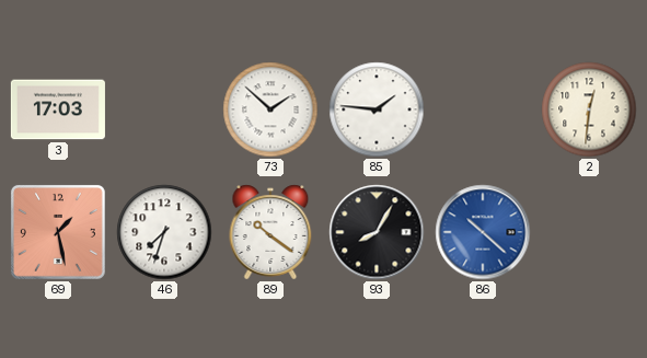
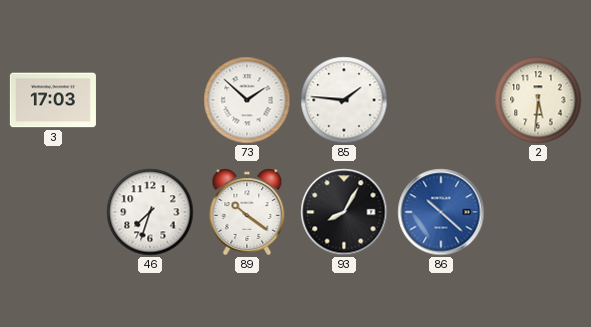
2: 12:31 -> 5:31
69: 1:28 -> none
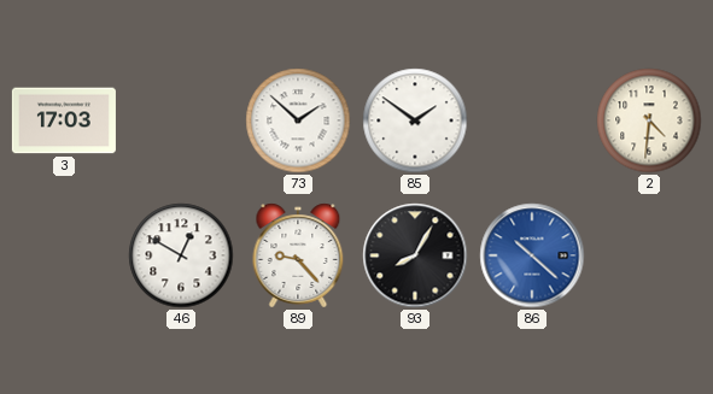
85: 1:46 -> 1:51
2: 5:31 -> 4:31
46: 7:33 -> 12:50
89: 10:21 -> 9:23
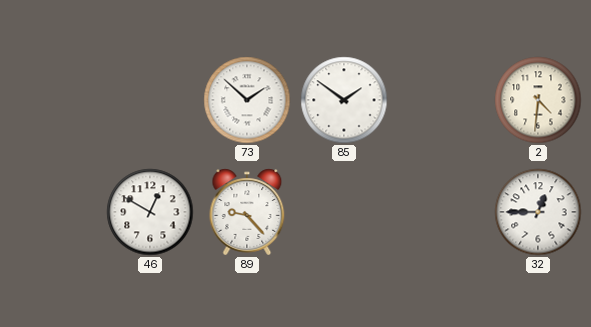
3: 17:03 -> none
93: 8:05 -> none
86: 10:22 -> none
32: none -> 12:45
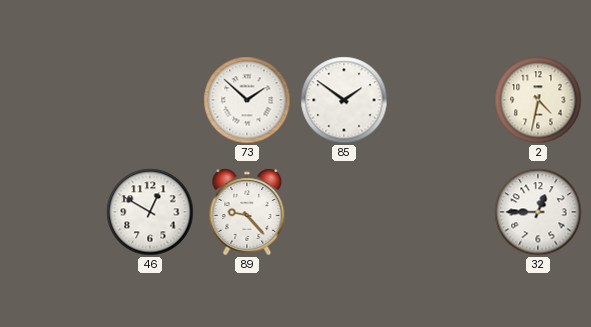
2: 4:31 -> 4:32
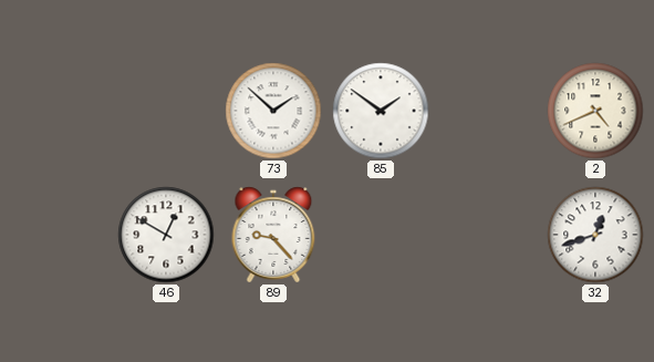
2: 4:32 -> 4:41
32: 12:45 -> 12:42
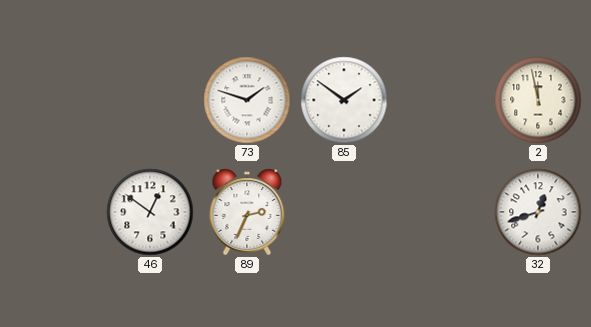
73: 1:52 -> 1:48
2: 4:41 -> 11:58
46: 12:50 -> 12:51
89: 9:23 -> 2:34
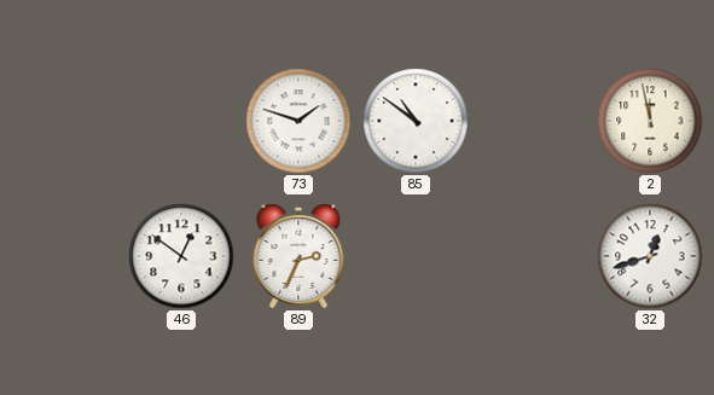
85: 1:51 -> 10:51
